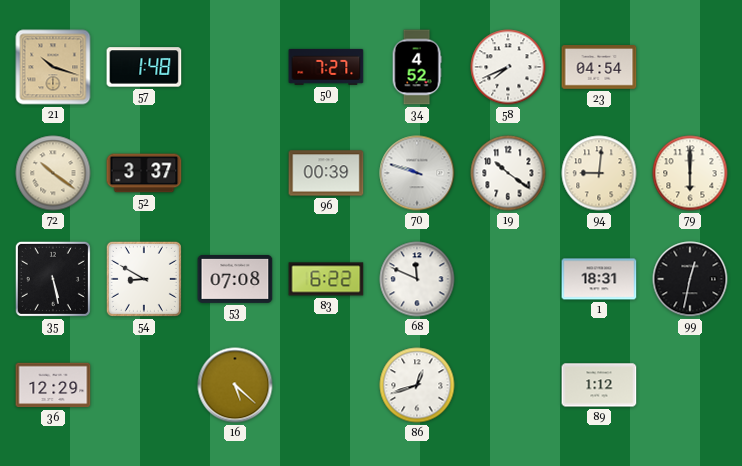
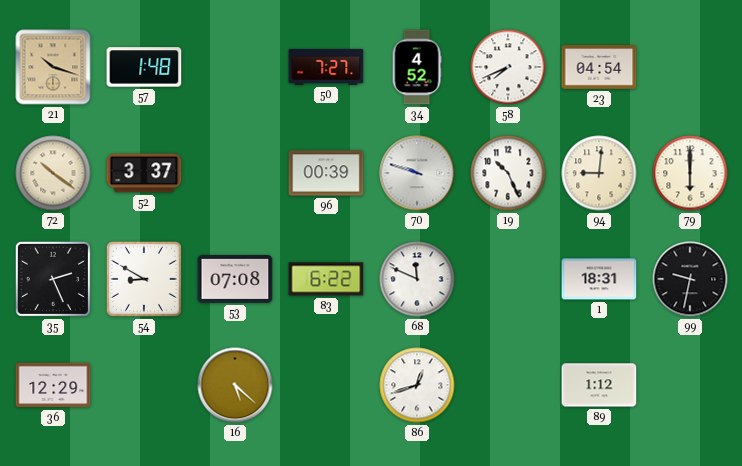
19: 10:21 -> 10:26
35: 5:28 -> 2:26
99: 12:32 -> 9:32
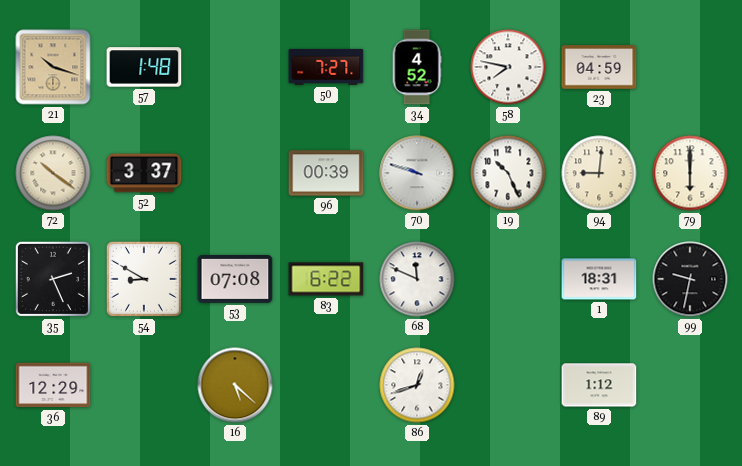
58: 7:41 -> 7:47
23: 04:54 -> 04:59
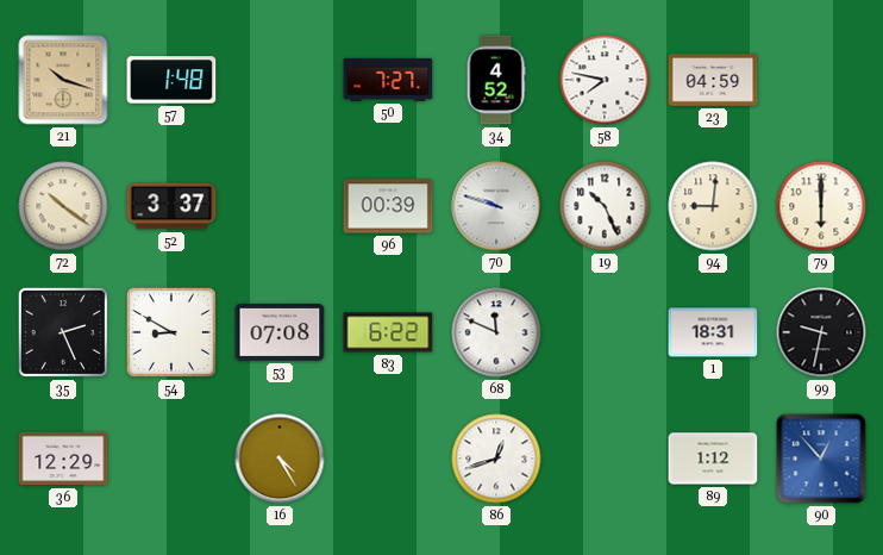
16: 5:22 -> 4:25
90: none -> 12:53
